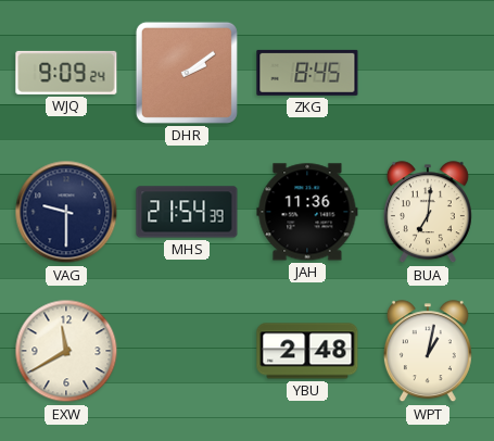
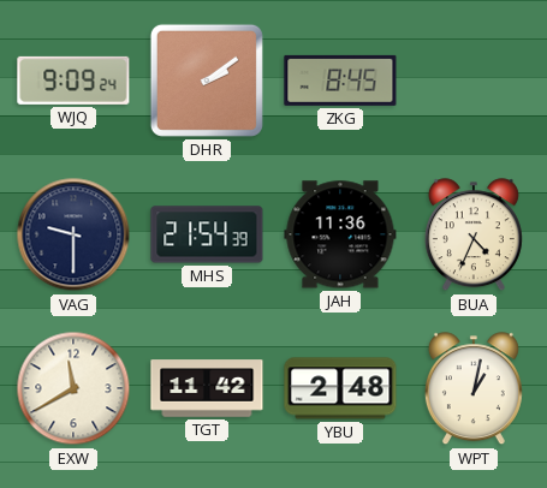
BUA: 7:01 -> 4:34
TGT: none -> 11:42
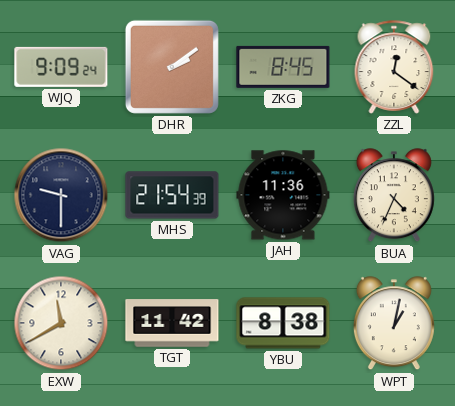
ZZL: none -> 12:21
YBU: 2:48 -> 8:38
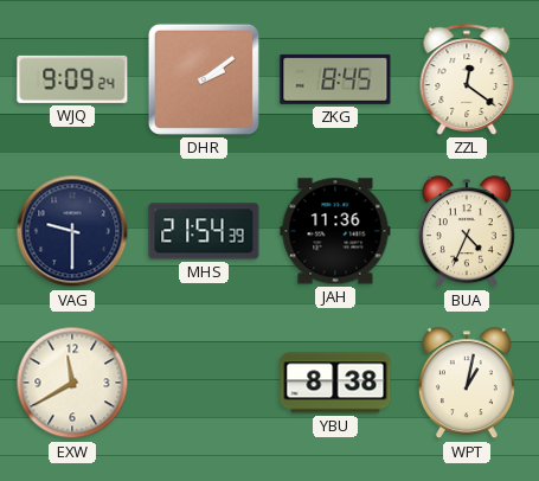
TGT: 11:42 -> none
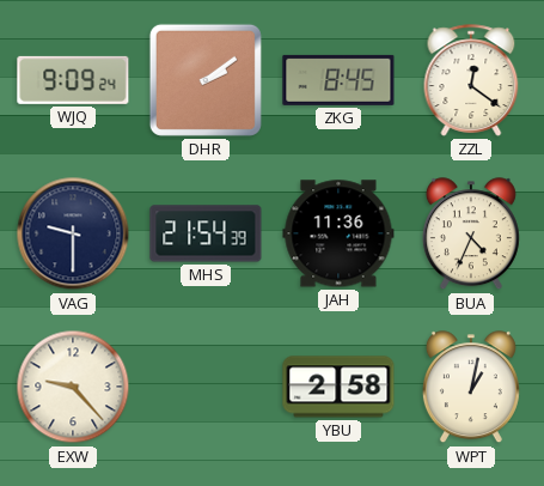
EXW: 11:40 -> 9:23
YBU: 8:38 -> 2:58
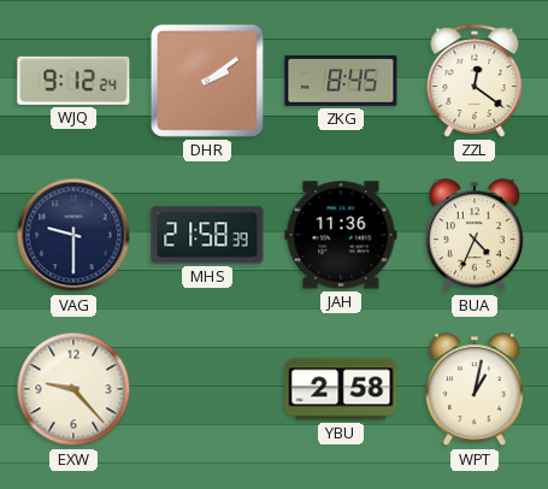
WJQ: 9:09 -> 9:12
MHS: 21:54 -> 21:58
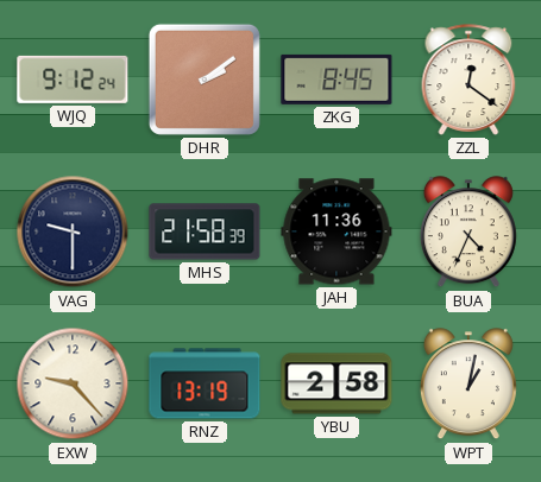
RNZ: none -> 13:19
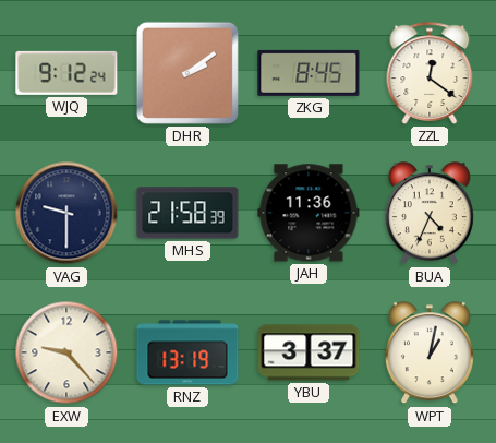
YBU: 2:58 -> 3:37
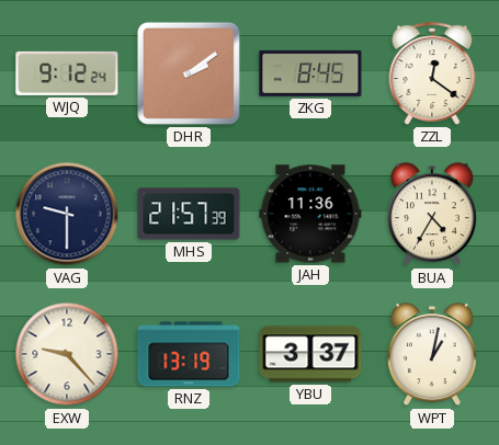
MHS: 21:58 -> 21:57
BUA: 4:34 -> 4:35
